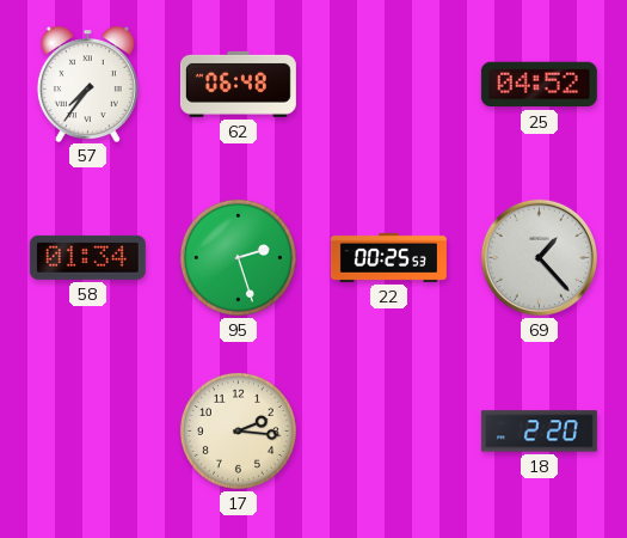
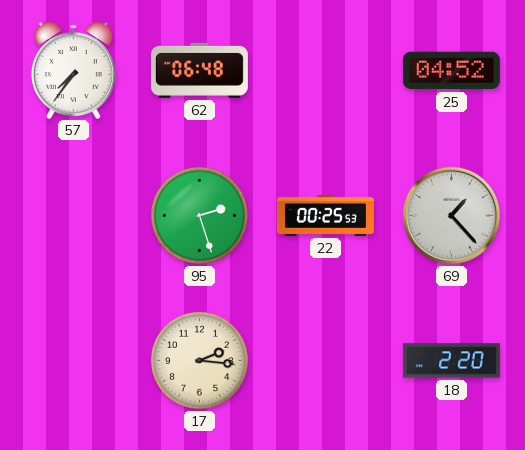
58: 01:34 -> none
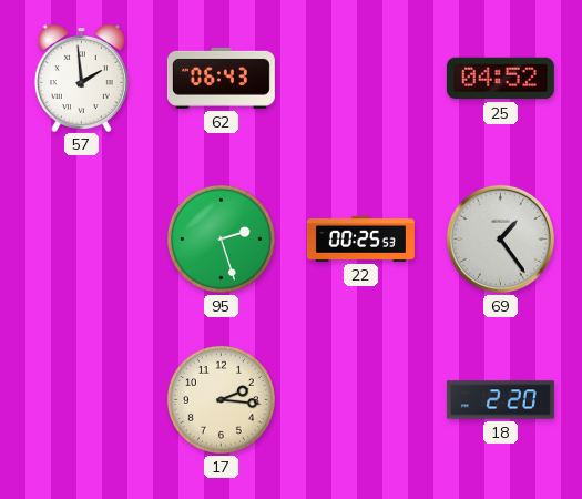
57: 7:36 -> 1:59
62: 06:48 -> 06:43
69: 1:23 -> 1:24
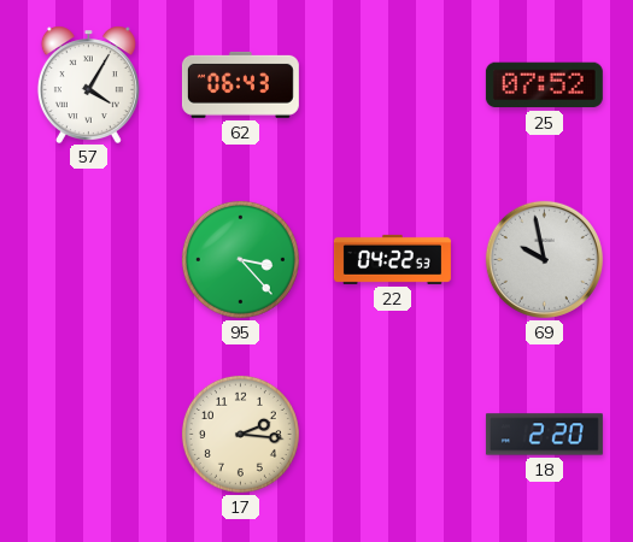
57: 1:59 -> 4:05
25: 04:52 -> 07:52
95: 2:27 -> 3:23
22: 00:25 -> 04:22
69: 1:24 -> 9:58
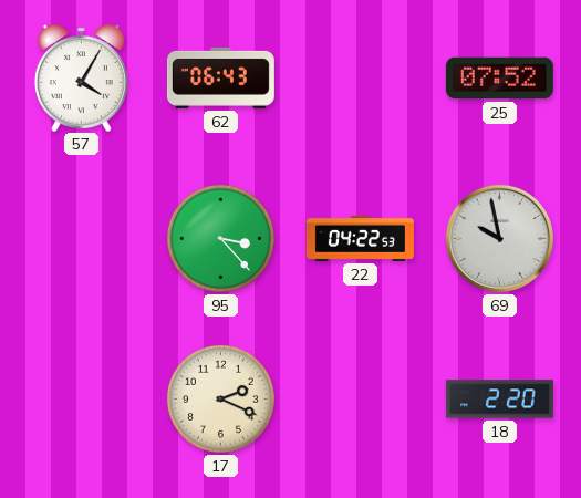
17: 2:16 -> 2:19
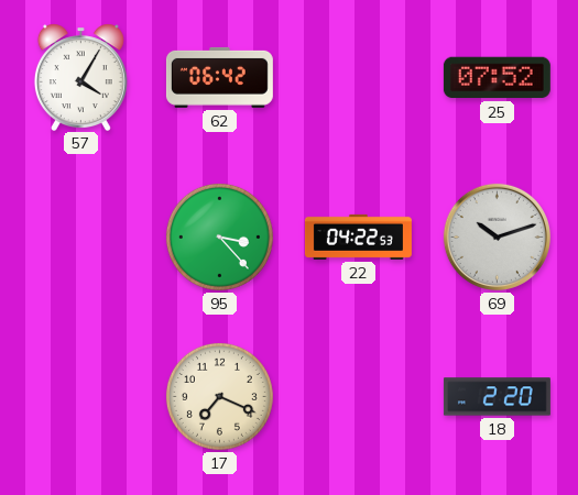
62: 06:43 -> 06:42
69: 9:58 -> 10:12
17: 2:19 -> 7:19
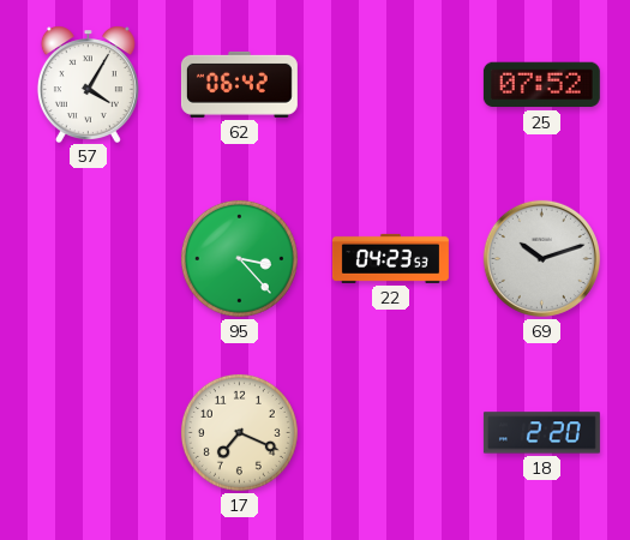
22: 04:22 -> 04:23
